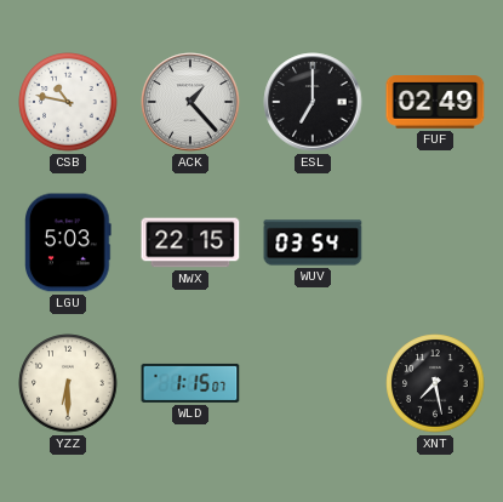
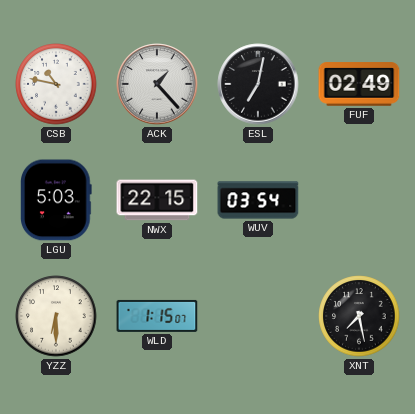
ESL: 7:00 -> 7:02
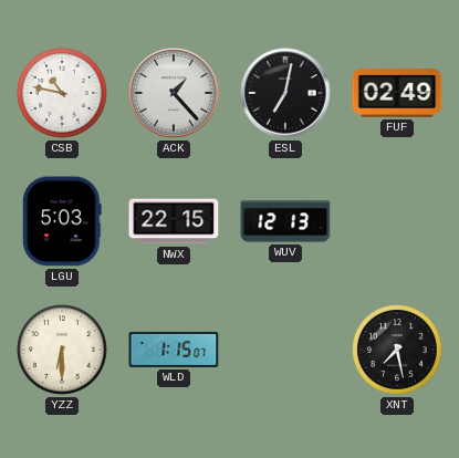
WUV: 03:54 -> 12:13
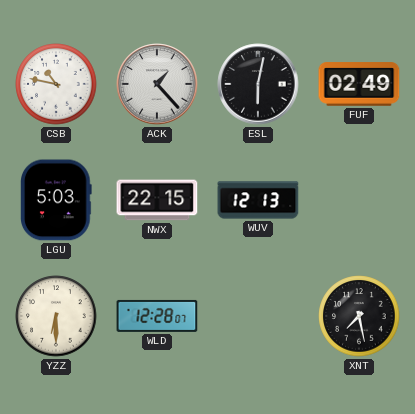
ESL: 7:02 -> 6:02
WLD: 1:15 -> 12:28
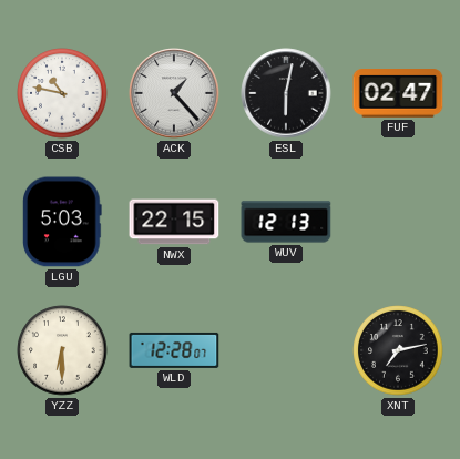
FUF: 02:49 -> 02:47
XNT: 7:28 -> 7:13
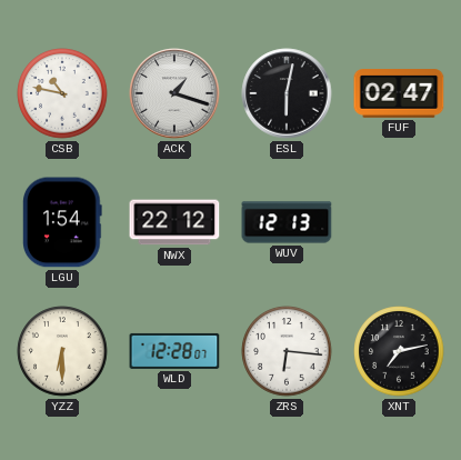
ACK: 1:23 -> 1:18
LGU: 5:03 -> 1:54
NWX: 22:15 -> 22:12
ZRS: none -> 6:16
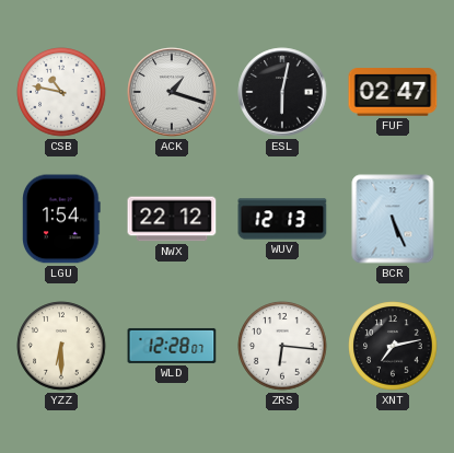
BCR: none -> 5:26
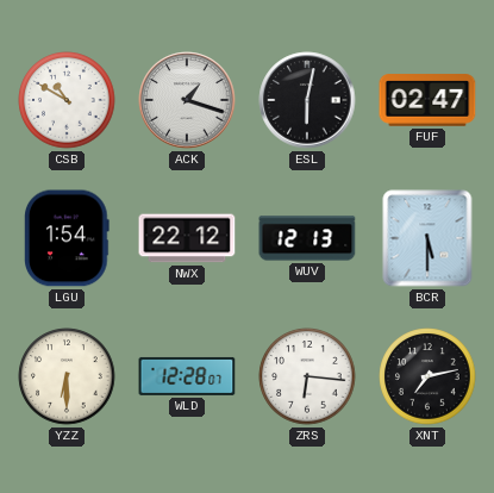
CSB: 10:47 -> 10:50
BCR: 5:26 -> 5:30
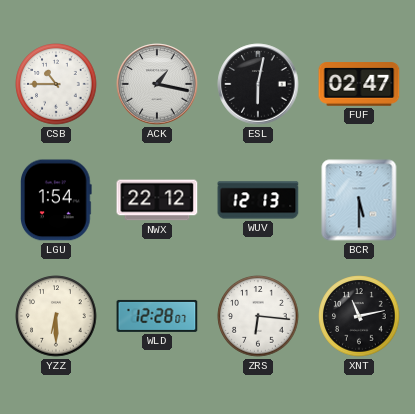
CSB: 10:50 -> 10:45
ACK: 1:18 -> 1:17
XNT: 7:13 -> 11:13
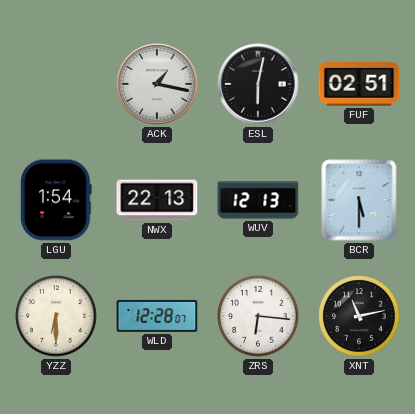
CSB: 10:45 -> none
FUF: 02:47 -> 02:51
NWX: 22:12 -> 22:13
